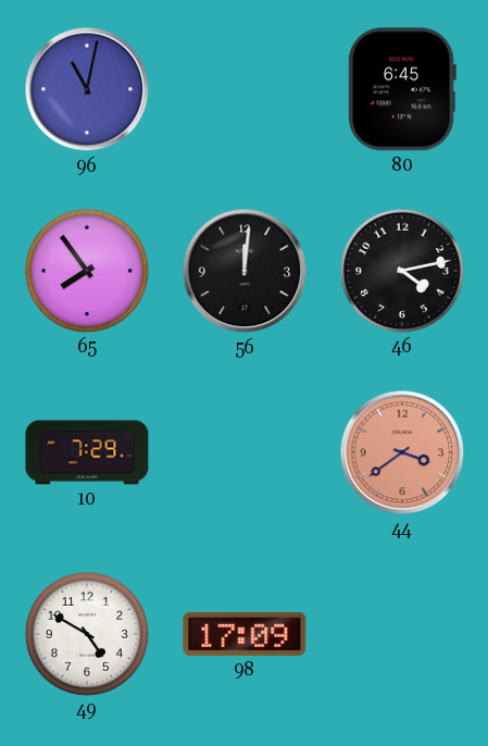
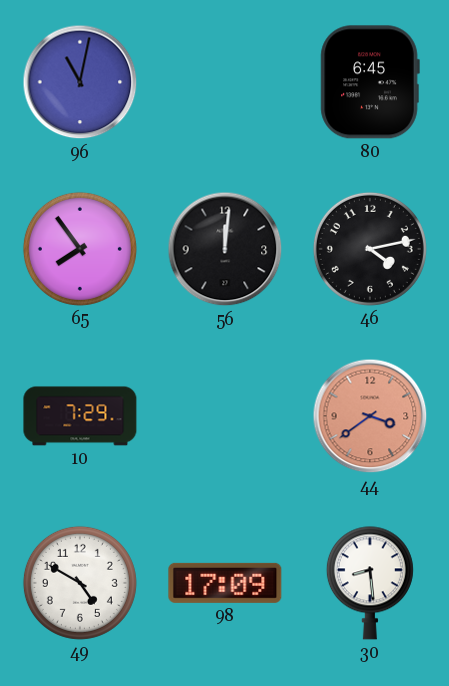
30: none -> 8:29
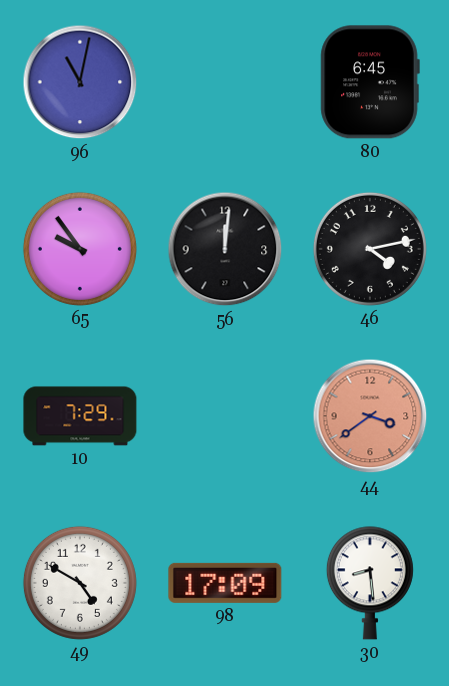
65: 7:54 -> 9:54
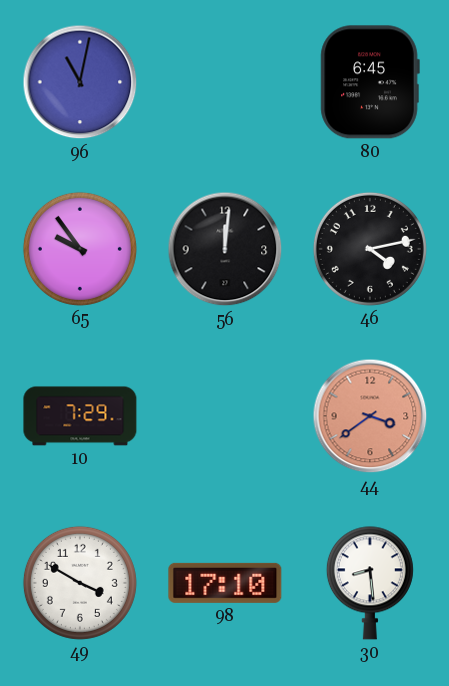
49: 4:50 -> 3:50
98: 17:09 -> 17:10
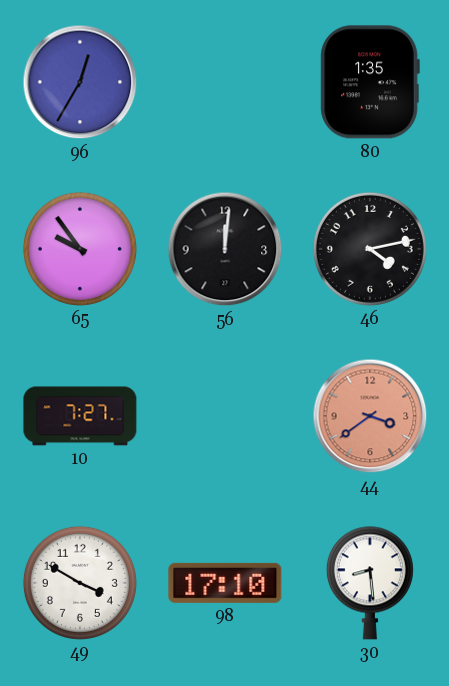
96: 11:02 -> 12:35
80: 6:45 -> 1:35
10: 7:29 -> 7:27
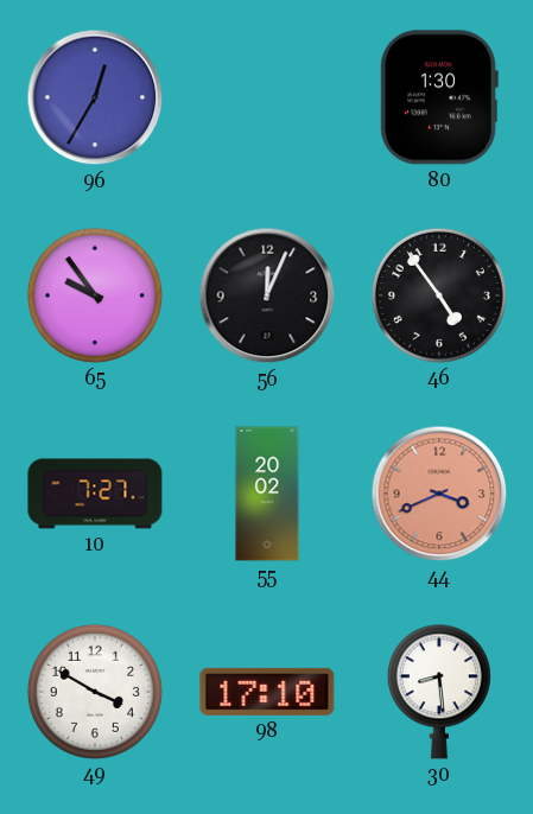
80: 1:35 -> 1:30
56: 12:01 -> 12:04
46: 4:13 -> 4:54
55: none -> 20:02
44: 3:39 -> 3:41
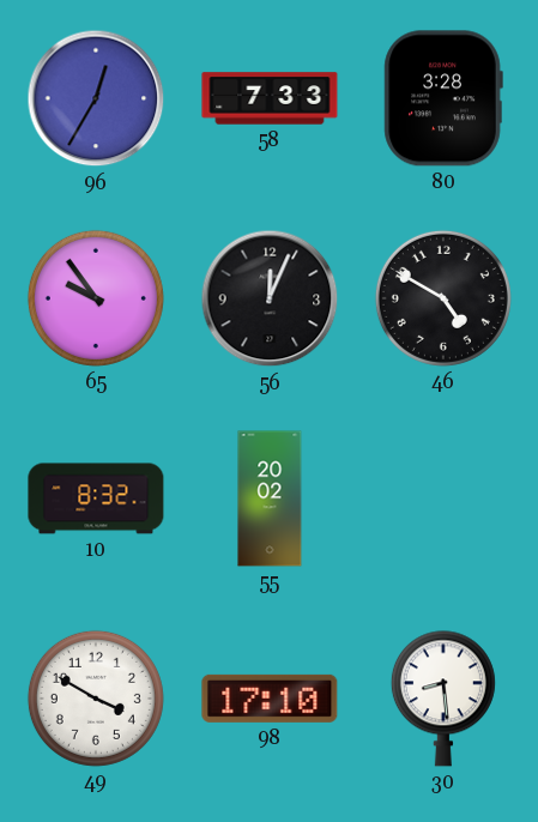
58: none -> 7:33
80: 1:30 -> 3:28
46: 4:54 -> 4:50
10: 7:27 -> 8:32
44: 3:41 -> none
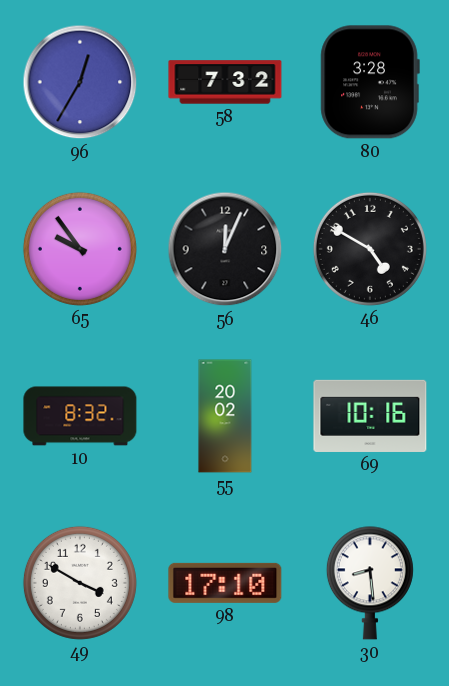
58: 7:33 -> 7:32
69: none -> 10:16
